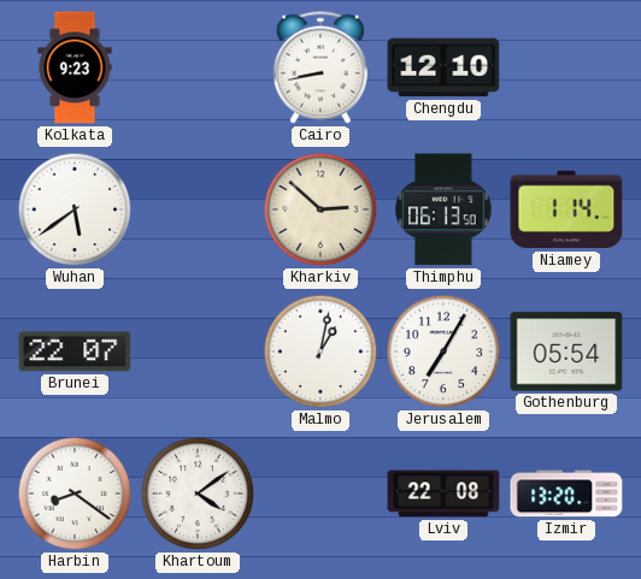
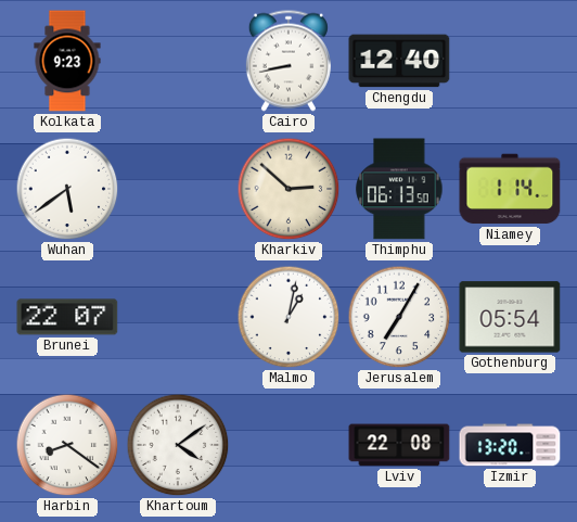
Chengdu: 12:10 -> 12:40
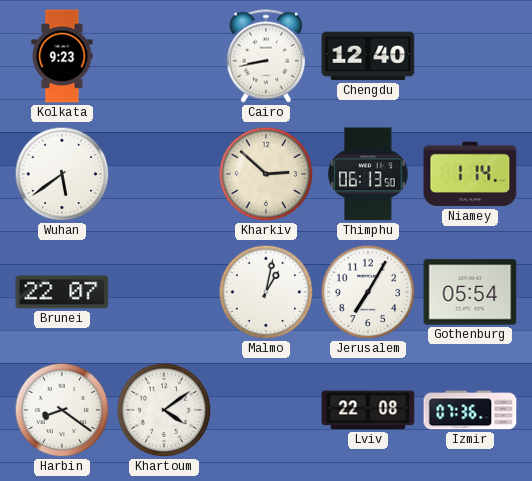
Izmir: 13:20 -> 07:36
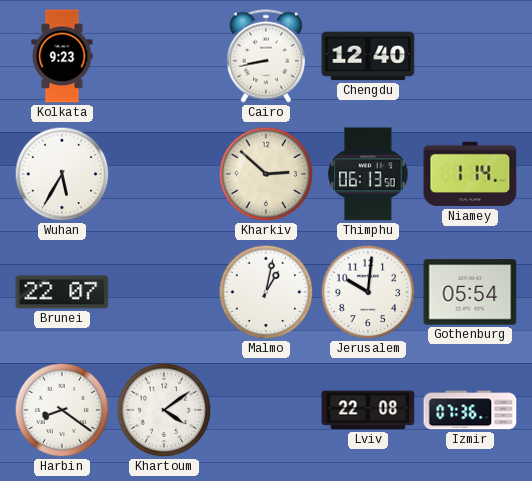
Wuhan: 5:39 -> 5:35
Jerusalem: 7:05 -> 10:01
